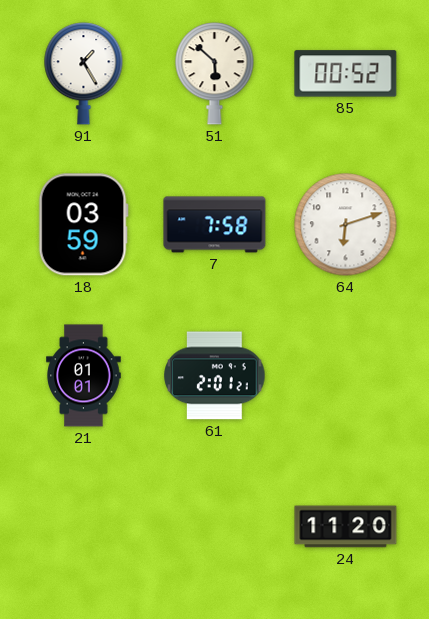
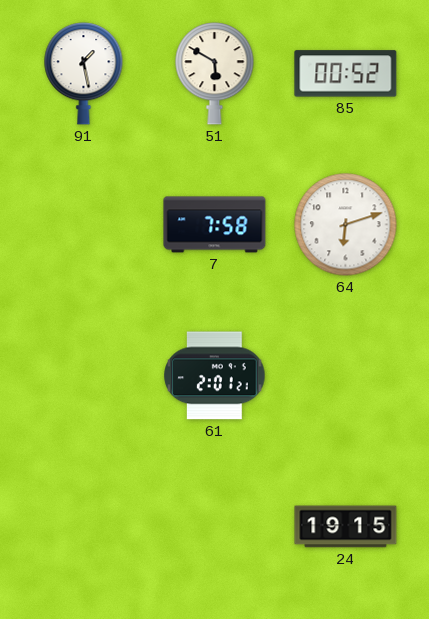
91: 1:25 -> 1:28
51: 5:52 -> 5:50
18: 03:59 -> none
21: 01:01 -> none
24: 11:20 -> 19:15
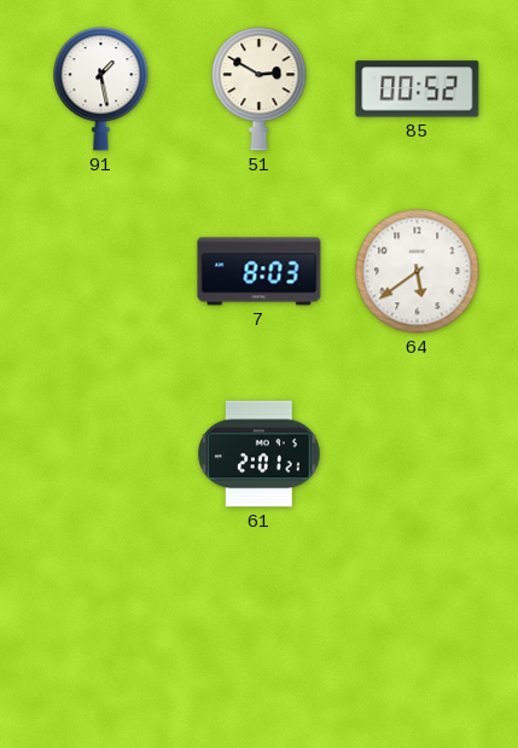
51: 5:50 -> 2:50
7: 7:58 -> 8:03
64: 6:12 -> 5:39
24: 19:15 -> none
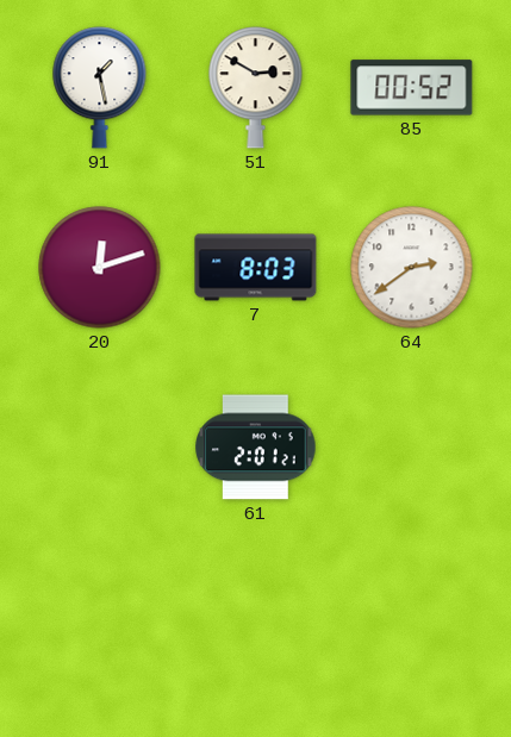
20: none -> 12:12
64: 5:39 -> 2:39
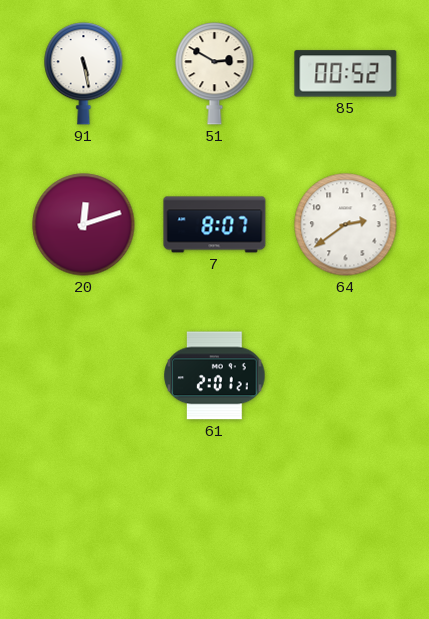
91: 1:28 -> 5:28
7: 8:03 -> 8:07
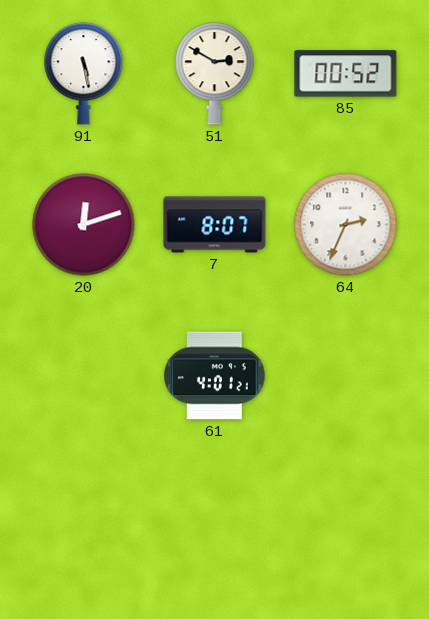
64: 2:39 -> 2:34
61: 2:01 -> 4:01
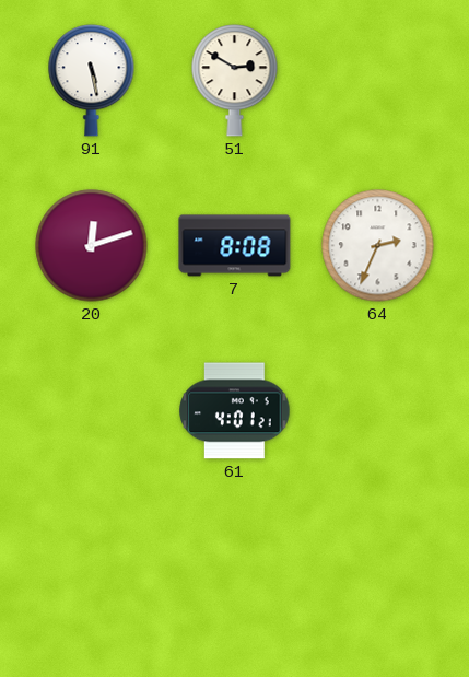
85: 00:52 -> none
7: 8:07 -> 8:08
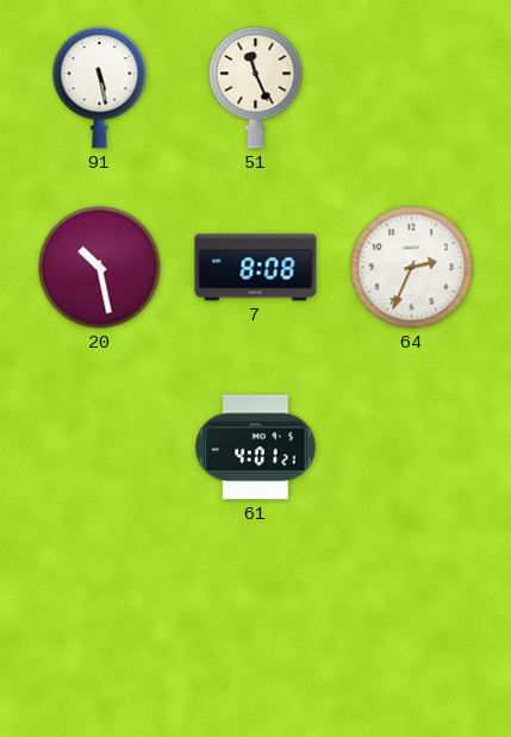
51: 2:50 -> 11:26
20: 12:12 -> 10:28
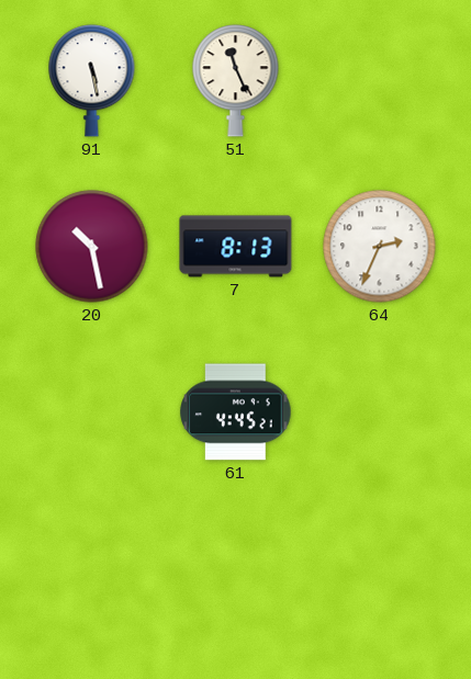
7: 8:08 -> 8:13
61: 4:01 -> 4:45
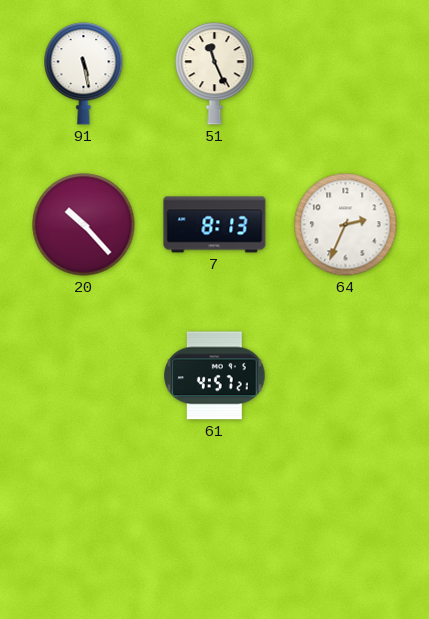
20: 10:28 -> 10:23
61: 4:45 -> 4:57
